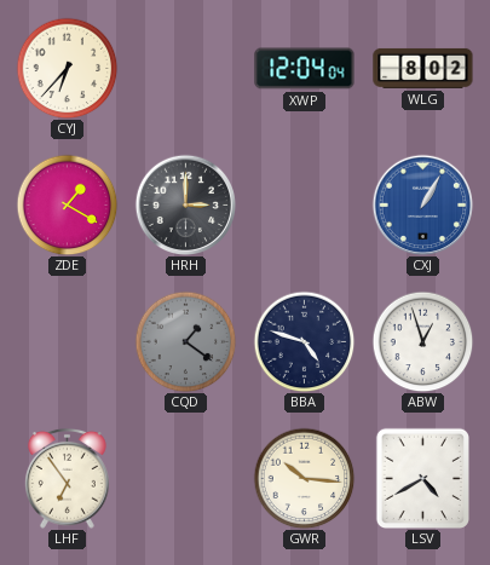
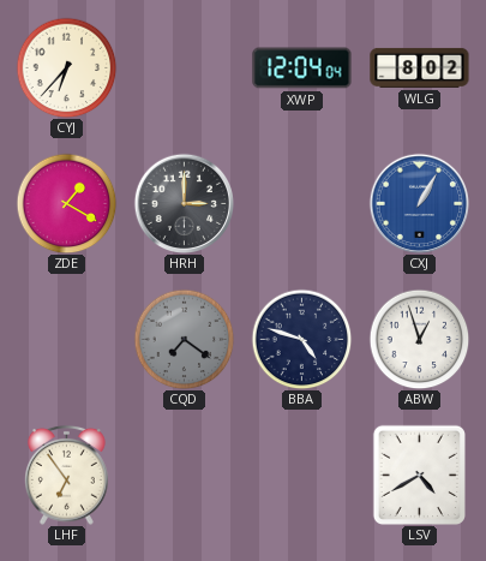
CQD: 1:21 -> 7:21
GWR: 10:16 -> none
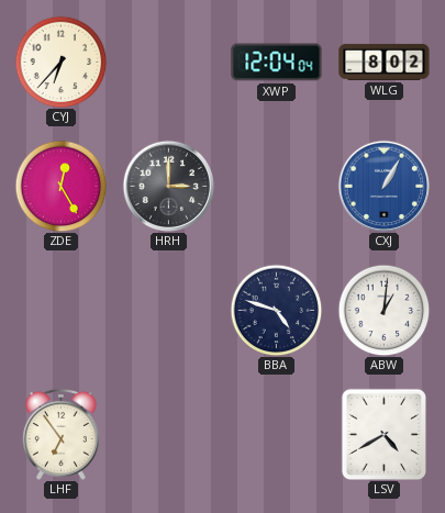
ZDE: 1:20 -> 12:25
CQD: 7:21 -> none
ABW: 12:57 -> 1:01
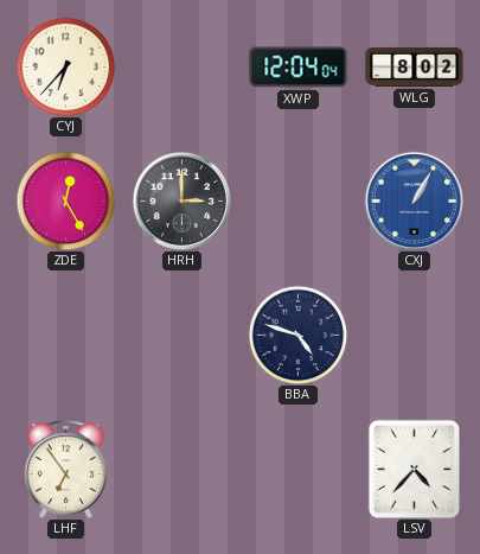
ABW: 1:01 -> none
LSV: 4:40 -> 4:37
